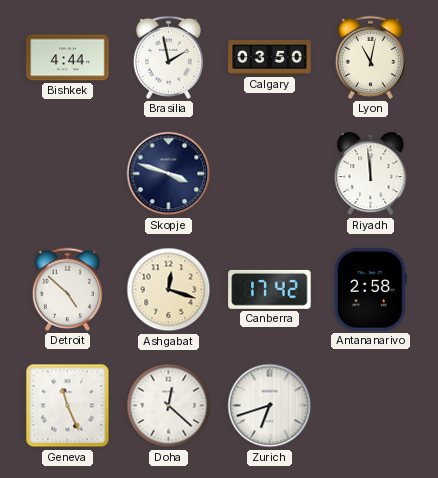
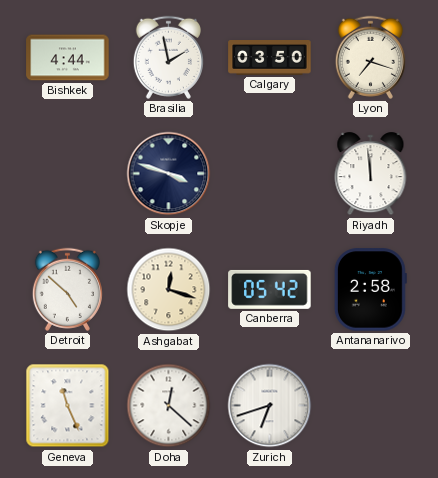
Lyon: 11:02 -> 7:18
Canberra: 17:42 -> 05:42
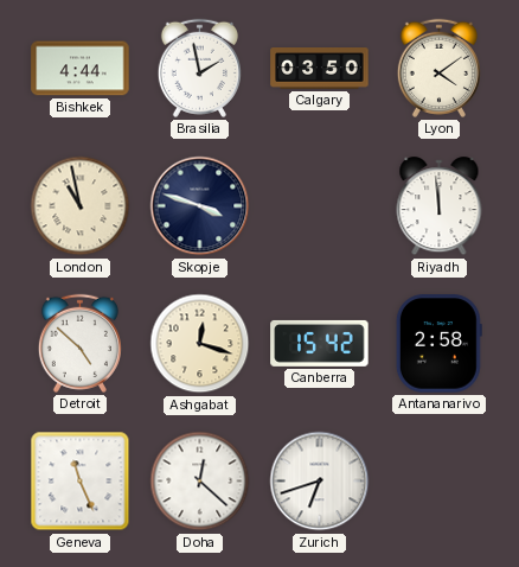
Lyon: 7:18 -> 4:09
London: none -> 10:58
Canberra: 05:42 -> 15:42
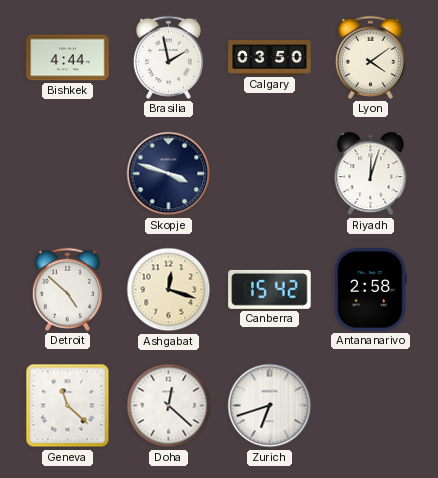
London: 10:58 -> none
Riyadh: 11:59 -> 12:03
Geneva: 11:26 -> 11:22
